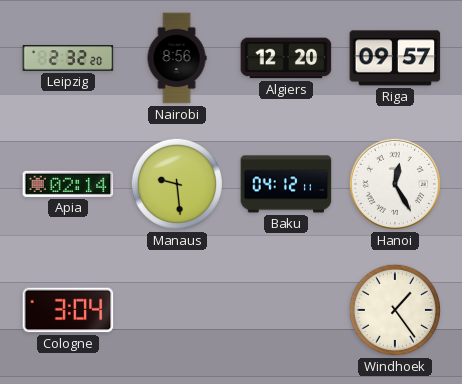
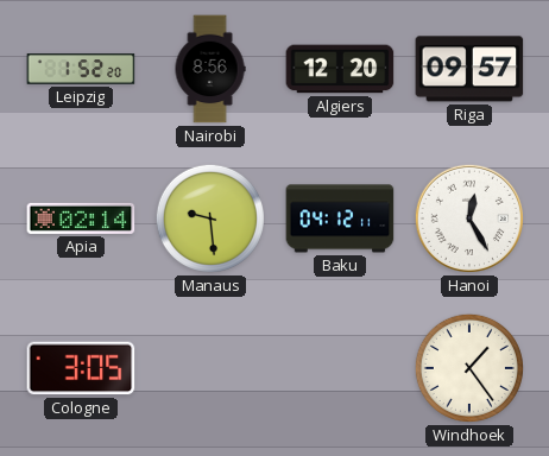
Leipzig: 2:32 -> 1:52
Cologne: 3:04 -> 3:05
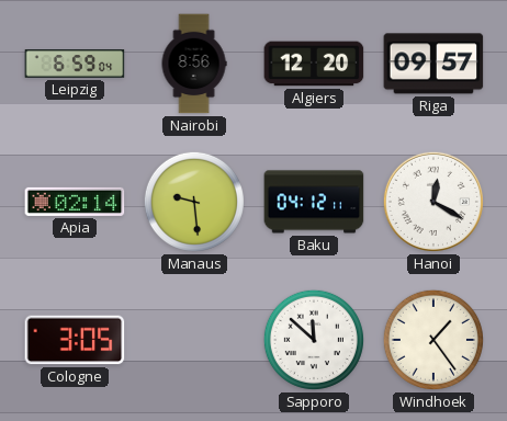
Leipzig: 1:52 -> 6:59
Hanoi: 12:25 -> 12:20
Sapporo: none -> 11:52
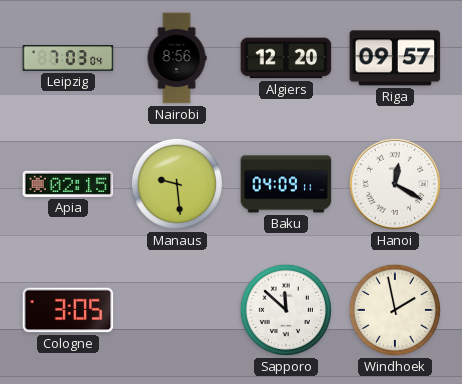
Leipzig: 6:59 -> 7:03
Apia: 02:14 -> 02:15
Baku: 04:12 -> 04:09
Windhoek: 1:24 -> 1:58
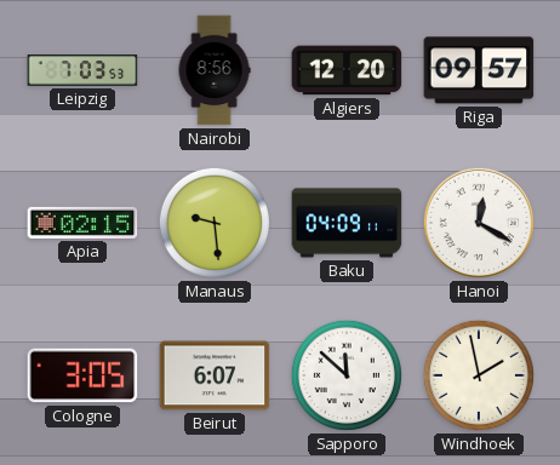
Leipzig: 7:03:04 -> 7:03:53
Beirut: none -> 6:07
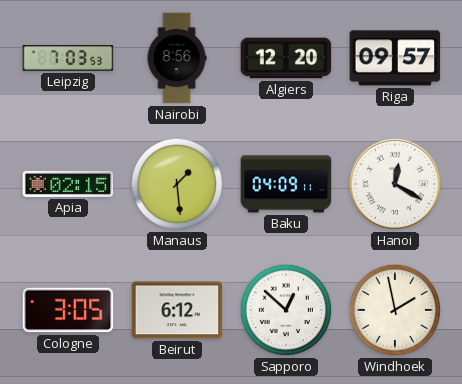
Manaus: 9:29 -> 1:29
Beirut: 6:07 -> 6:12
Sapporo: 11:52 -> 12:52
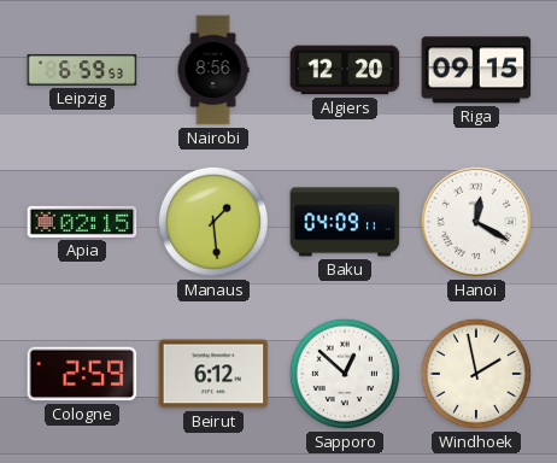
Leipzig: 7:03 -> 6:59
Riga: 09:57 -> 09:15
Cologne: 3:05 -> 2:59
